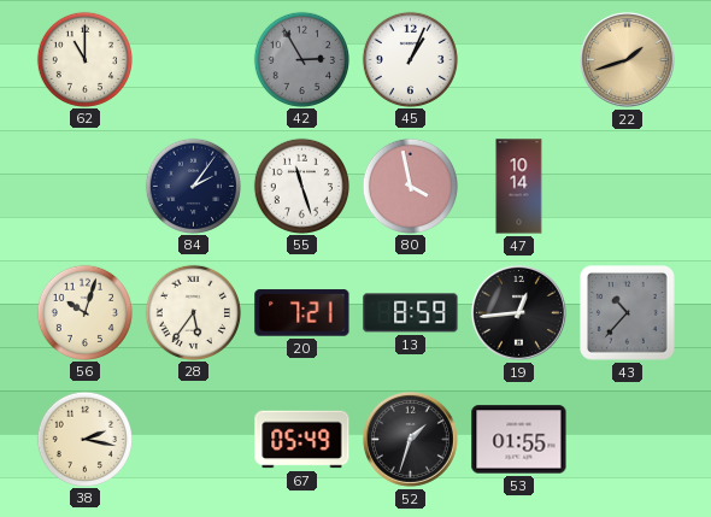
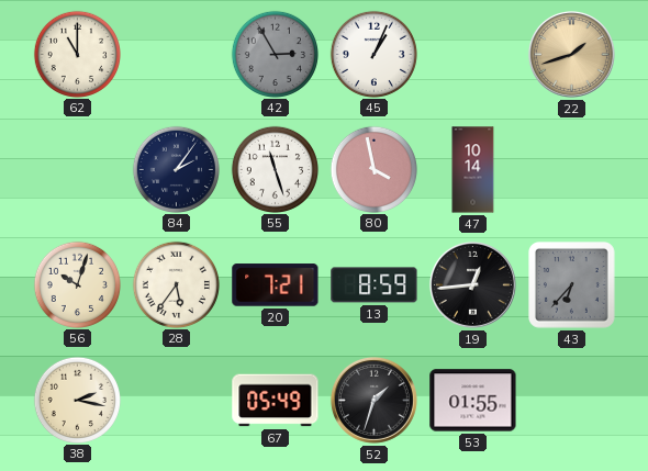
43: 10:37 -> 6:37
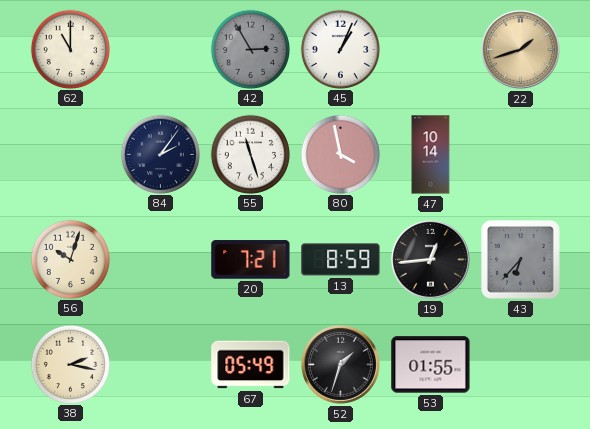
28: 5:36 -> none
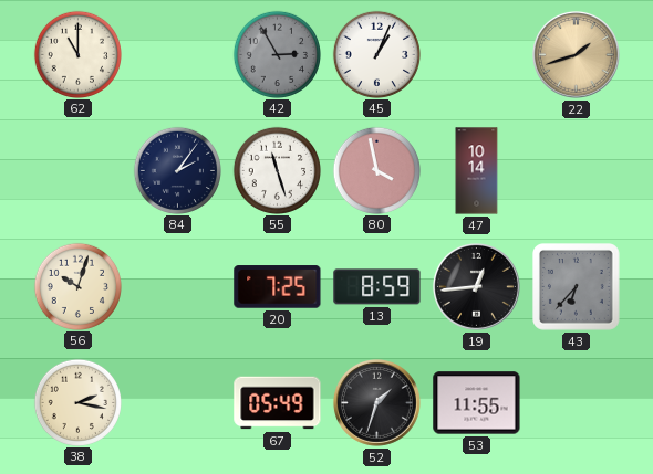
20: 7:21 -> 7:25
53: 01:55 -> 11:55
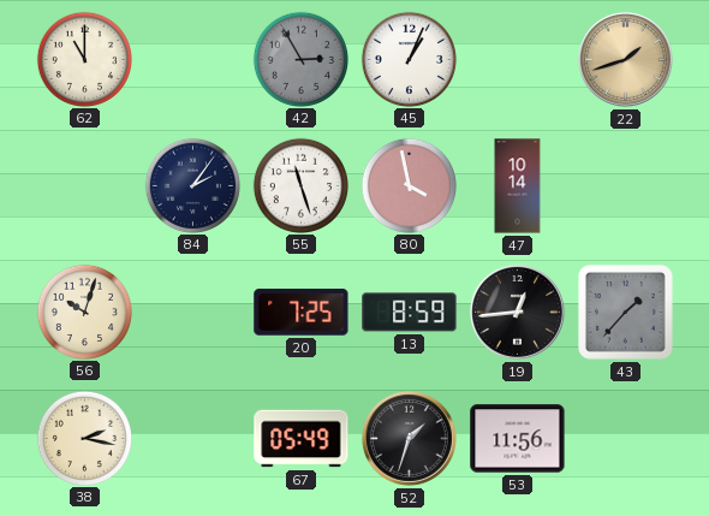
43: 6:37 -> 1:37
53: 11:55 -> 11:56
